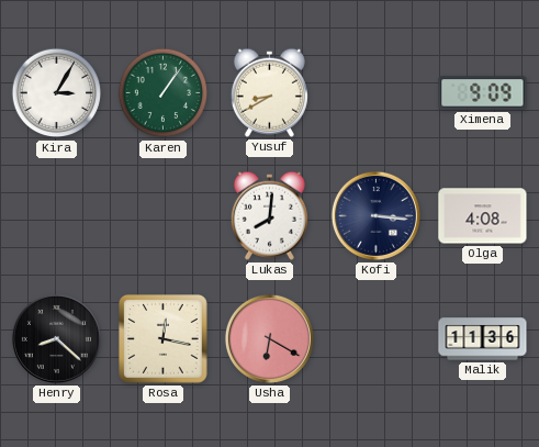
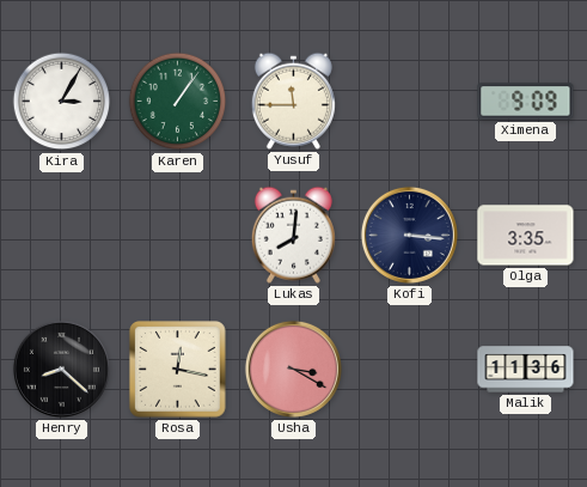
Yusuf: 8:40 -> 11:45
Olga: 4:08 -> 3:35
Usha: 6:20 -> 3:20
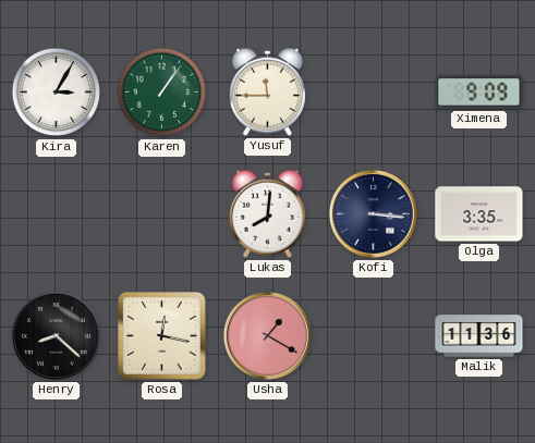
Usha: 3:20 -> 1:20
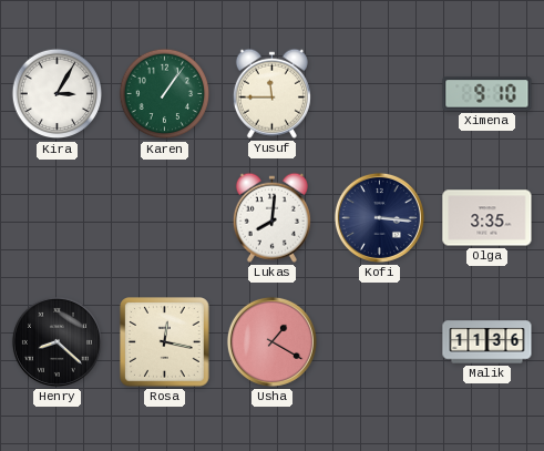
Ximena: 9:09 -> 9:10
